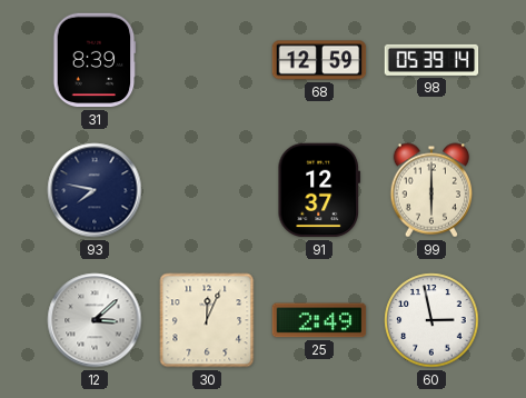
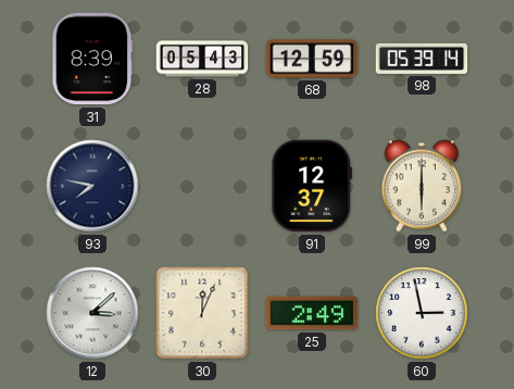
28: none -> 05:43
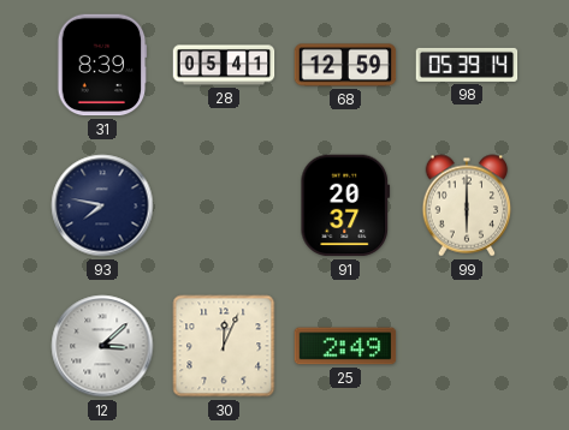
28: 05:43 -> 05:41
91: 12:37 -> 20:37
60: 2:58 -> none
